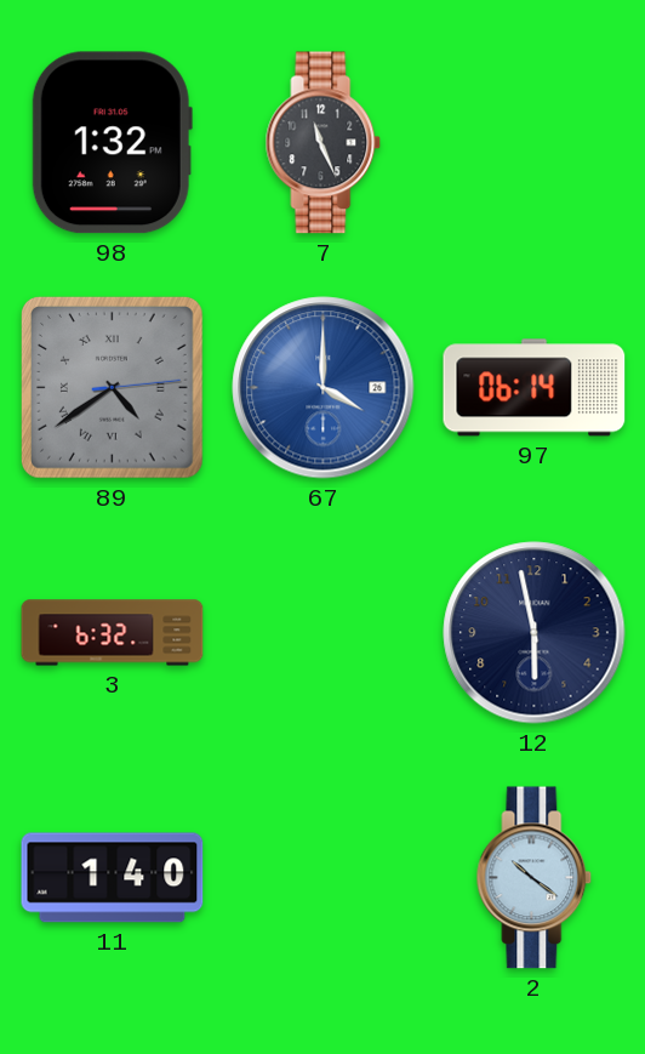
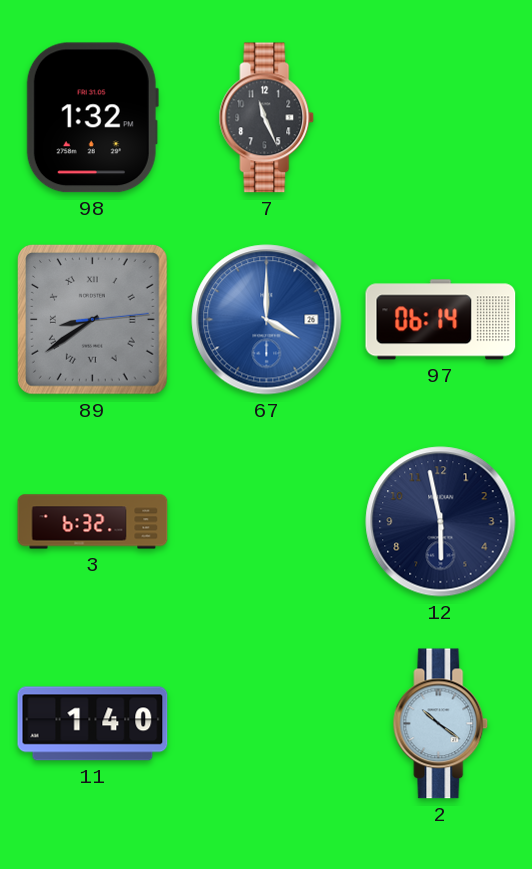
89: 4:39 -> 8:39
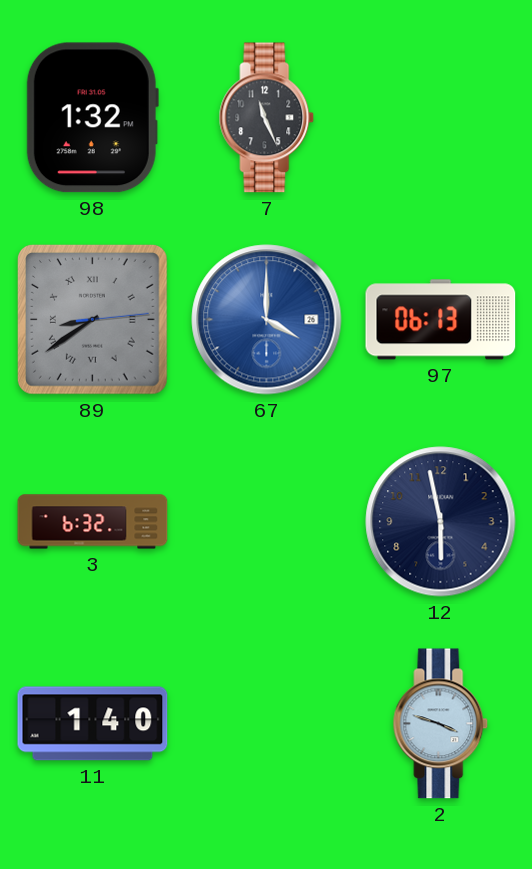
97: 06:14 -> 06:13
2: 10:21 -> 3:48
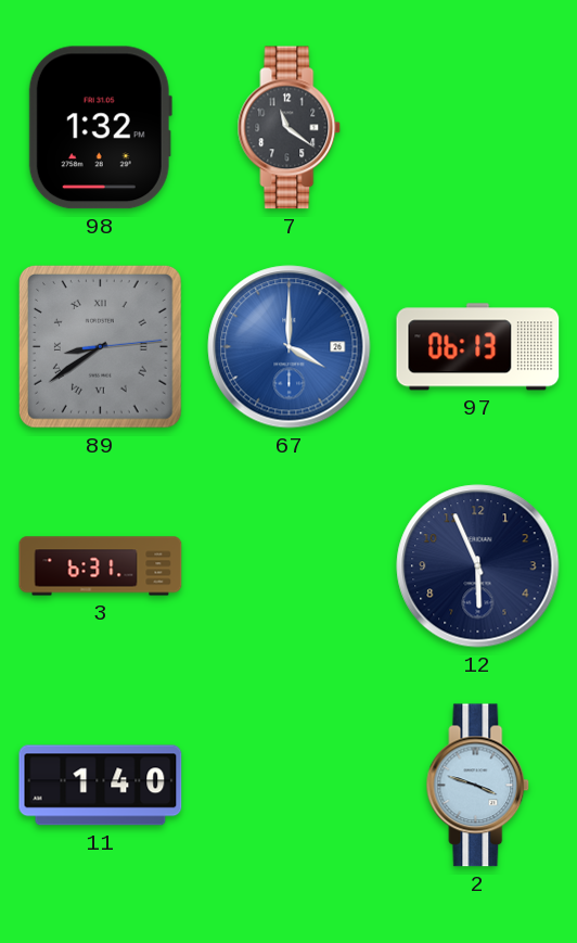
7: 11:26 -> 11:21
3: 6:32 -> 6:31
12: 5:58 -> 5:56
